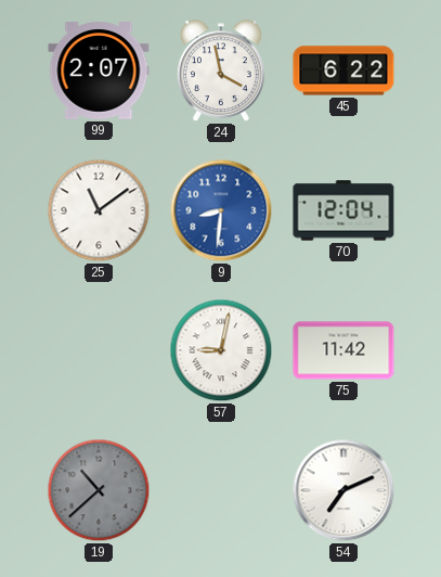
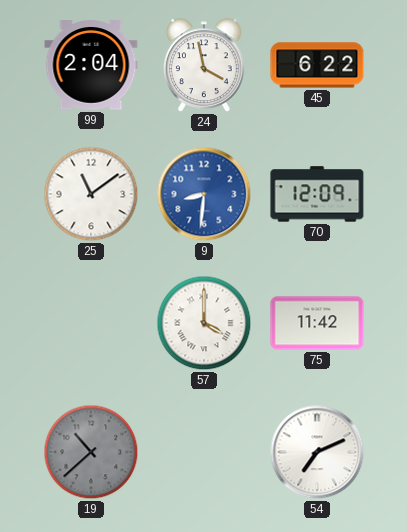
99: 2:07 -> 2:04
70: 12:04 -> 12:09
57: 9:02 -> 4:00
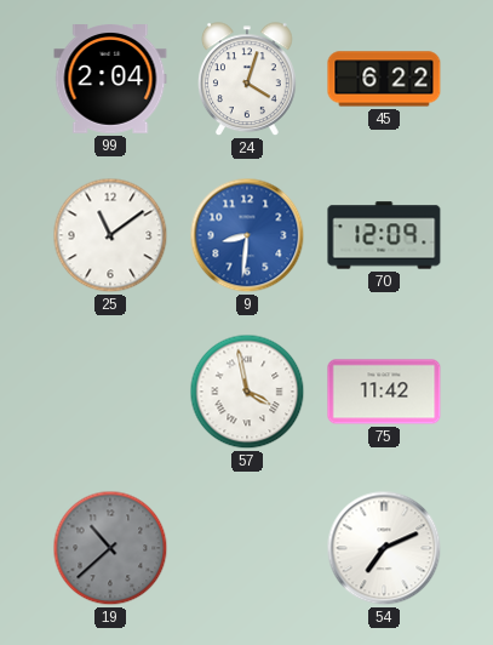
24: 3:58 -> 4:03
57: 4:00 -> 3:58
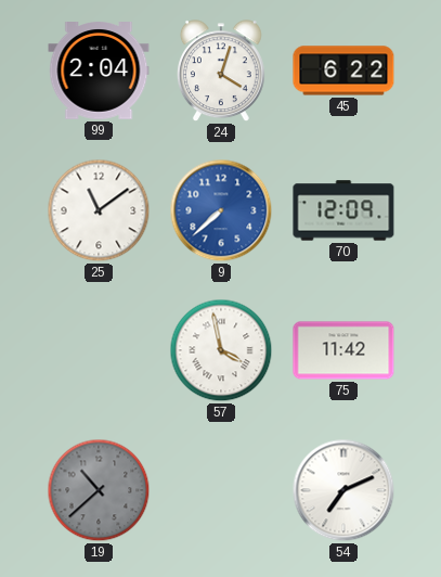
9: 8:31 -> 7:38
